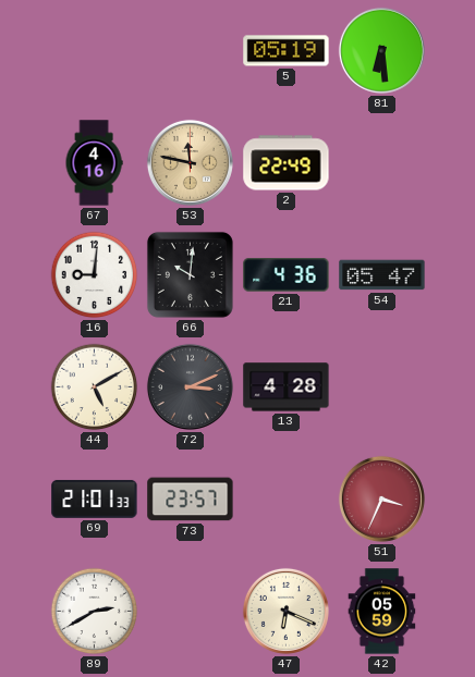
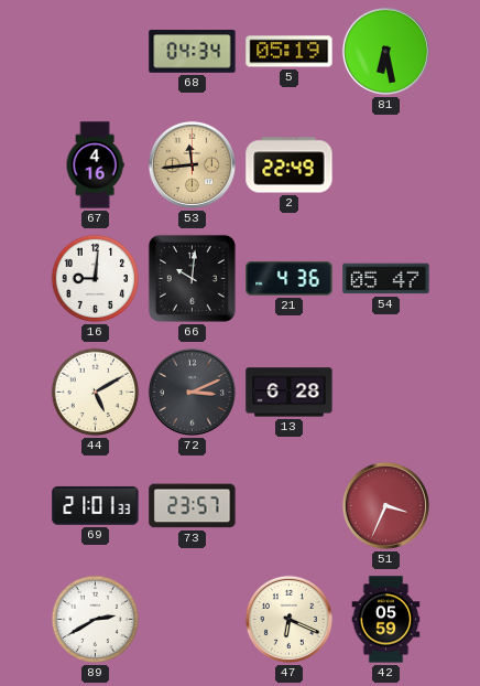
68: none -> 04:34
81: 6:29 -> 6:28
53: 11:47 -> 11:44
13: 4:28 -> 6:28
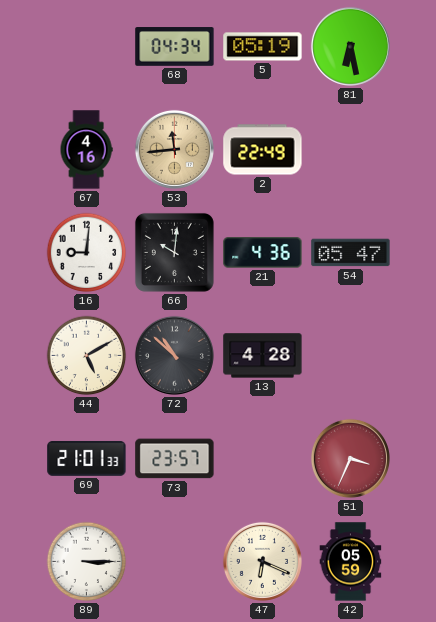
72: 3:11 -> 10:52
13: 6:28 -> 4:28
89: 2:40 -> 3:15
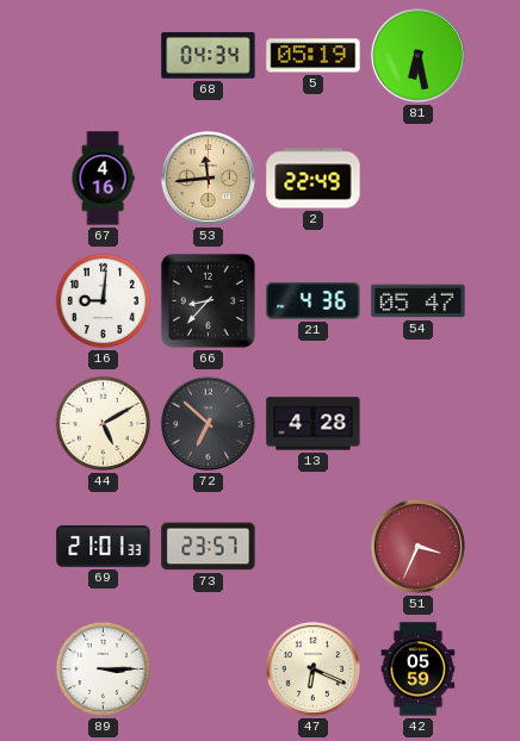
66: 10:01 -> 8:37
72: 10:52 -> 6:52
